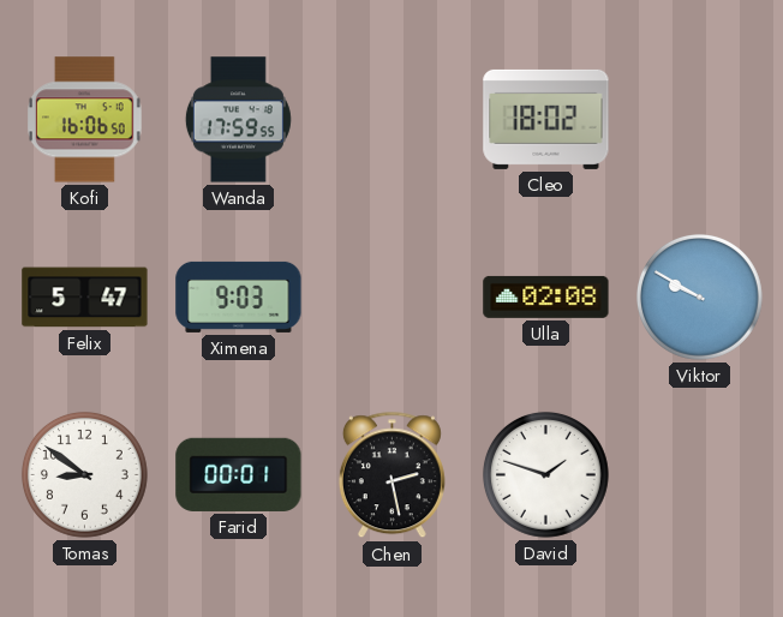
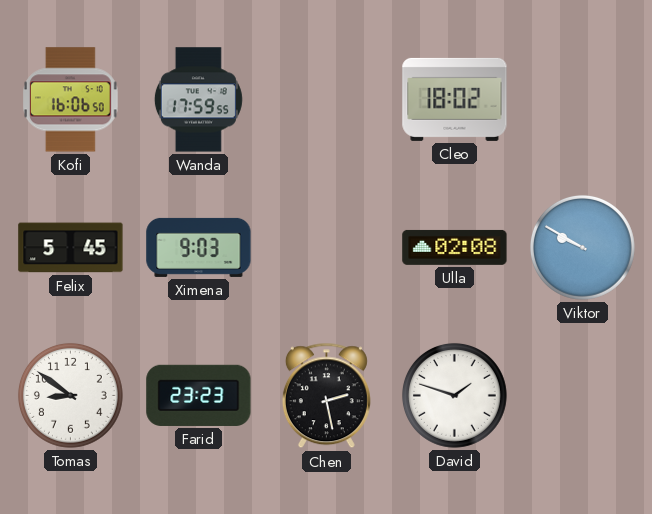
Felix: 5:47 -> 5:45
Farid: 00:01 -> 23:23
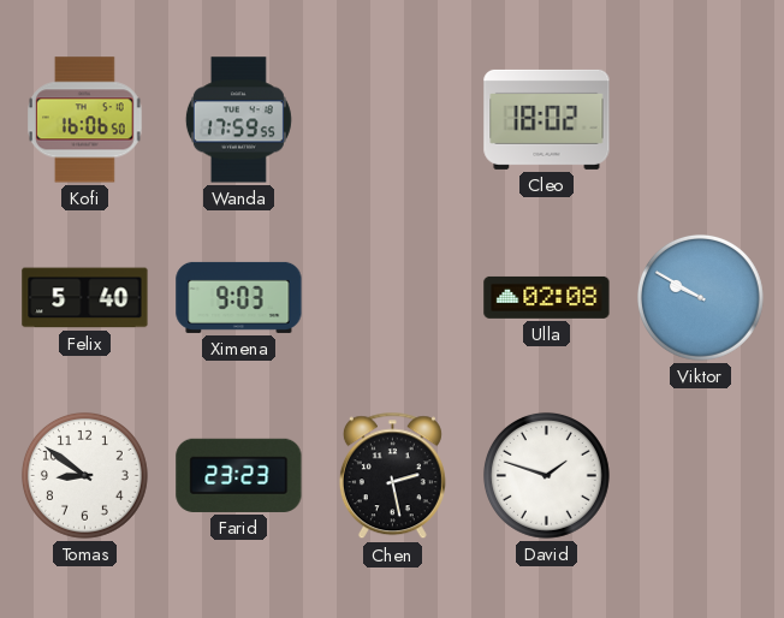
Felix: 5:45 -> 5:40
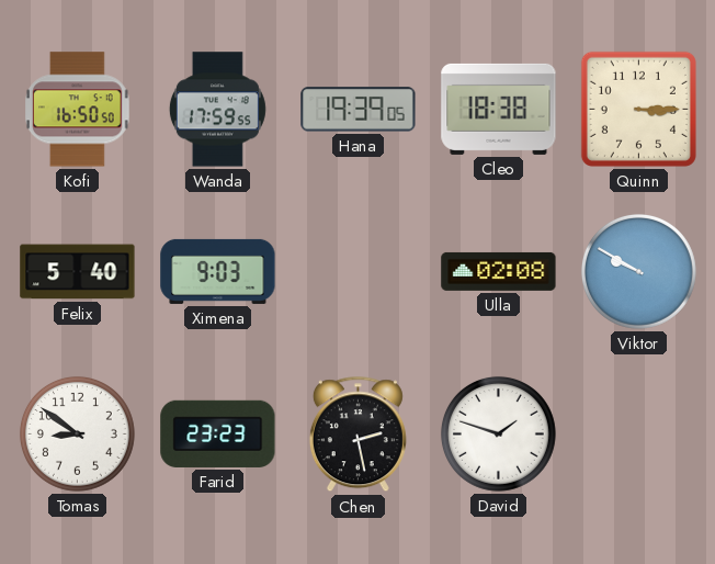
Kofi: 16:06 -> 16:50
Hana: none -> 19:39
Cleo: 18:02 -> 18:38
Quinn: none -> 3:15
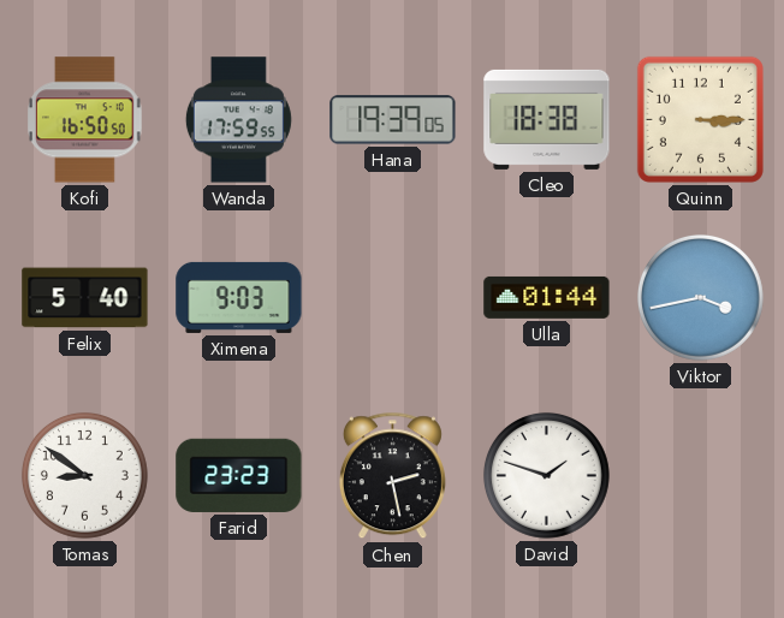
Ulla: 02:08 -> 01:44
Viktor: 9:50 -> 3:43
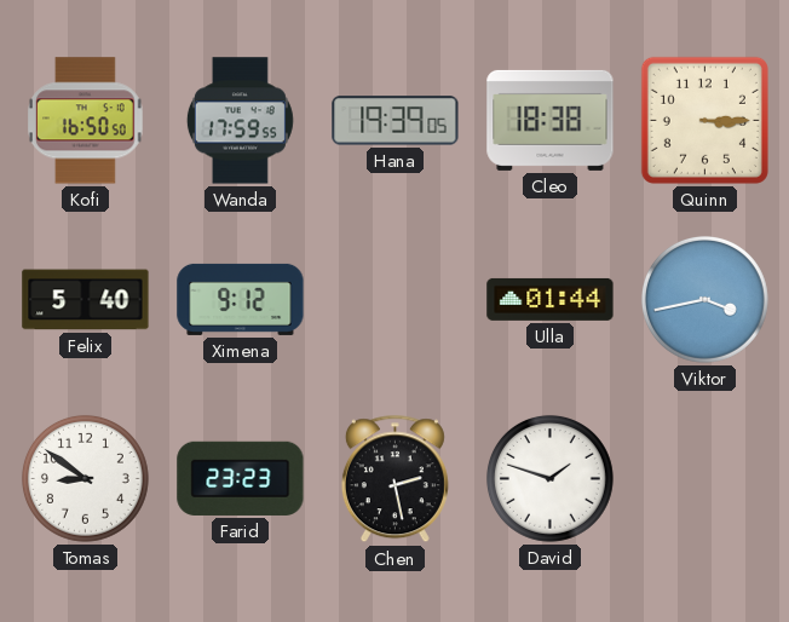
Ximena: 9:03 -> 9:12
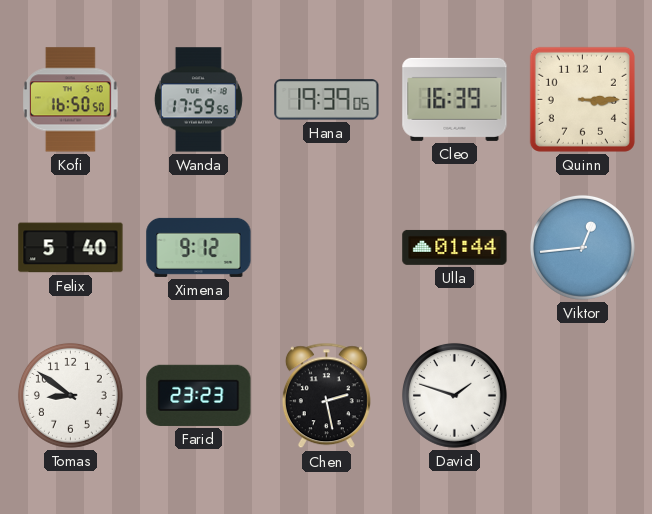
Cleo: 18:38 -> 16:39
Viktor: 3:43 -> 12:44
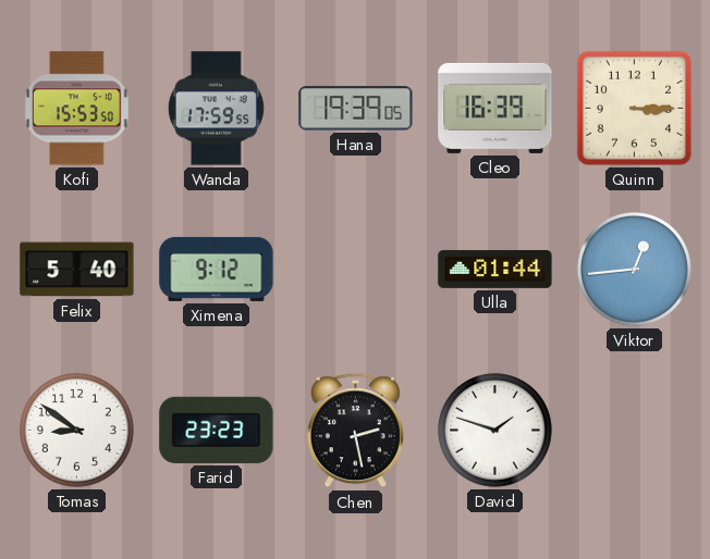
Kofi: 16:50 -> 15:53
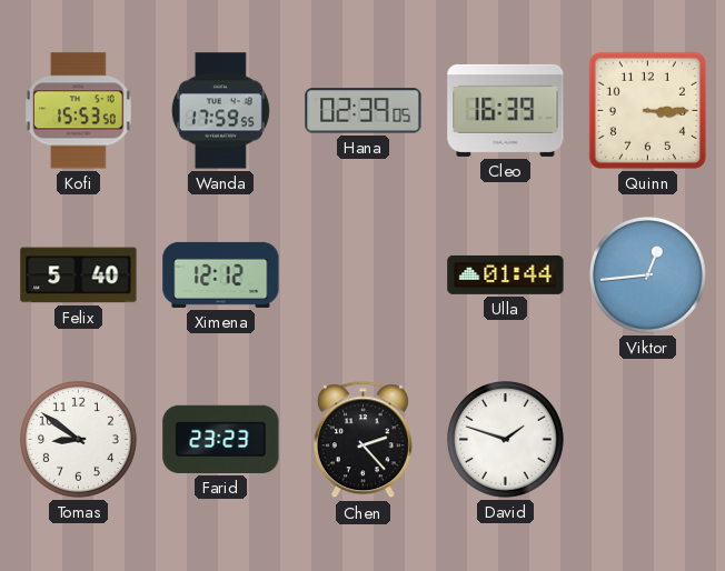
Hana: 19:39 -> 02:39
Ximena: 9:12 -> 12:12
Chen: 2:28 -> 2:23
